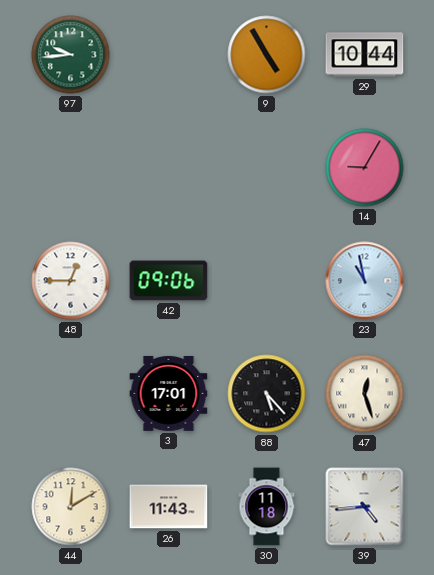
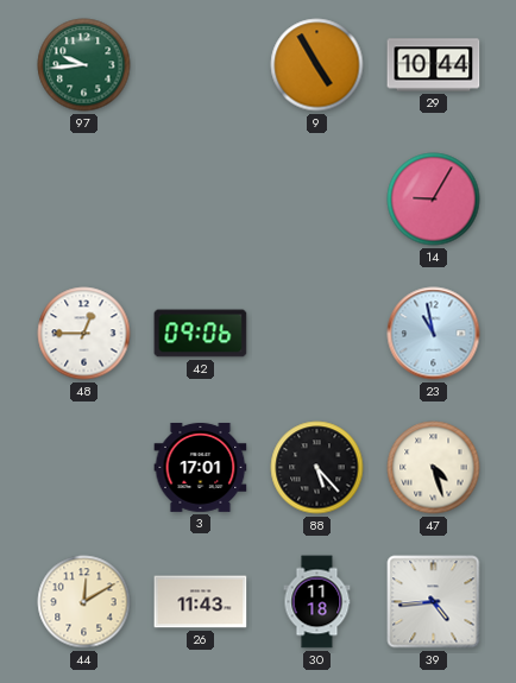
47: 12:27 -> 4:27
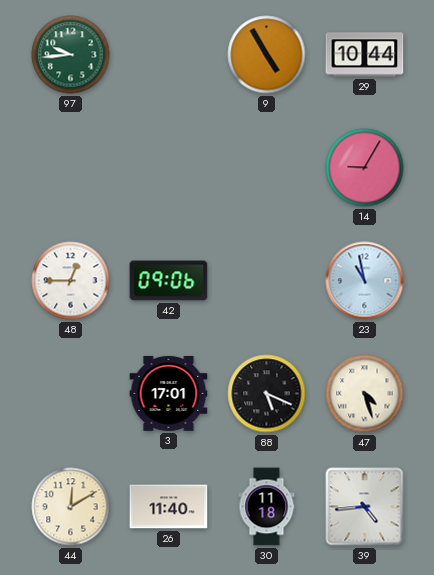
88: 5:23 -> 5:19
26: 11:43 -> 11:40
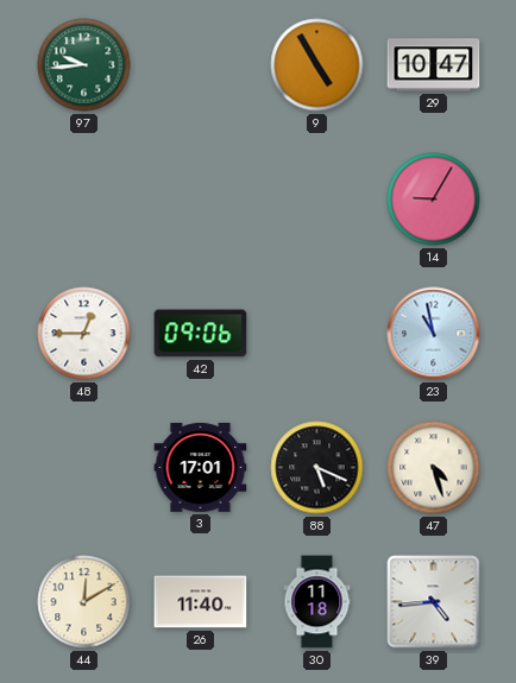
29: 10:44 -> 10:47
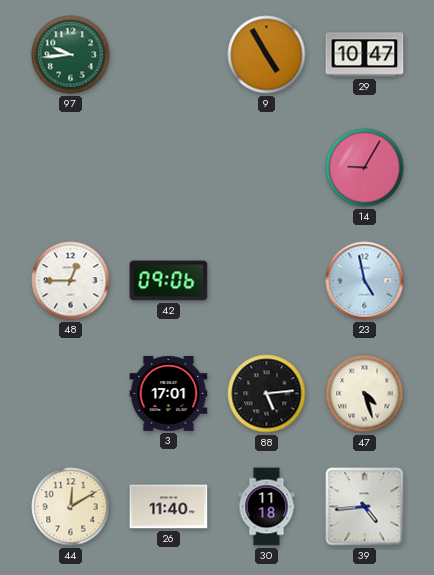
23: 10:58 -> 4:58
88: 5:19 -> 5:14
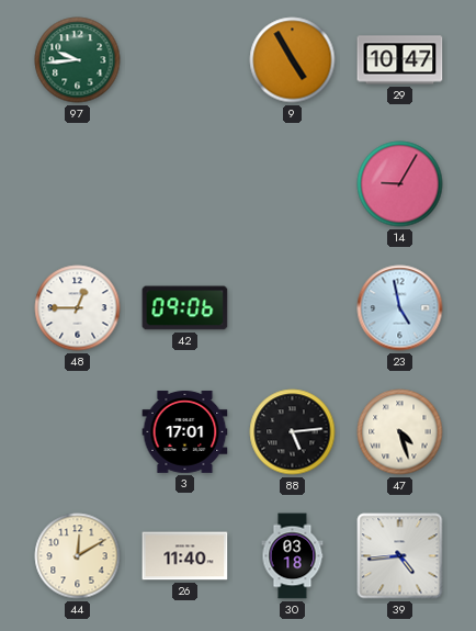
30: 11:18 -> 03:18
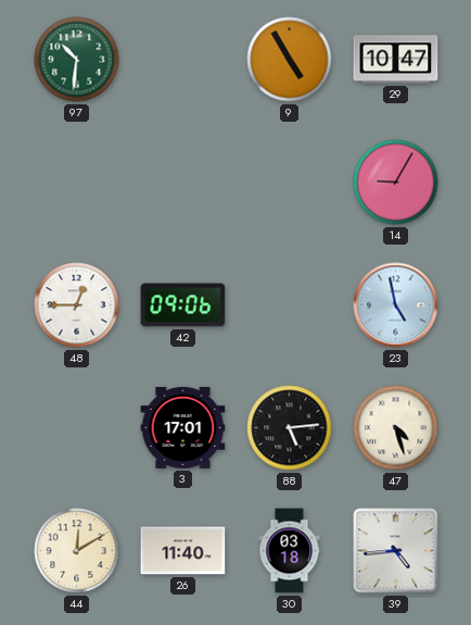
97: 9:44 -> 10:31
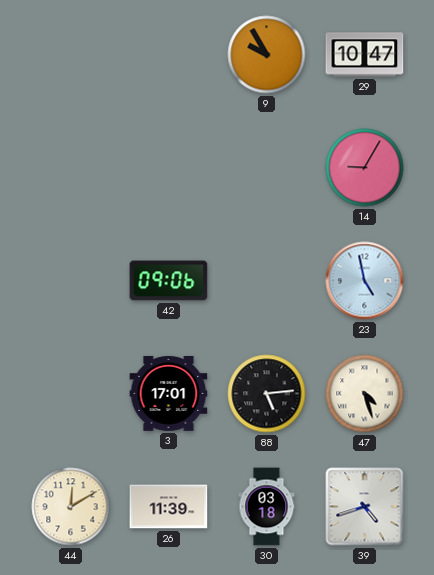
97: 10:31 -> none
9: 4:55 -> 9:55
48: 12:45 -> none
26: 11:40 -> 11:39
39: 4:44 -> 4:42
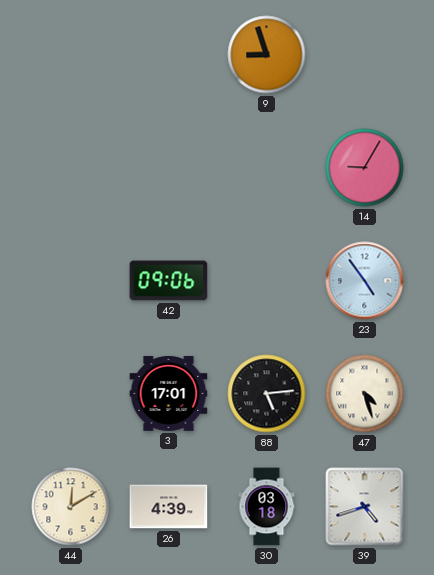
9: 9:55 -> 8:57
29: 10:47 -> none
23: 4:58 -> 4:54
26: 11:39 -> 4:39
